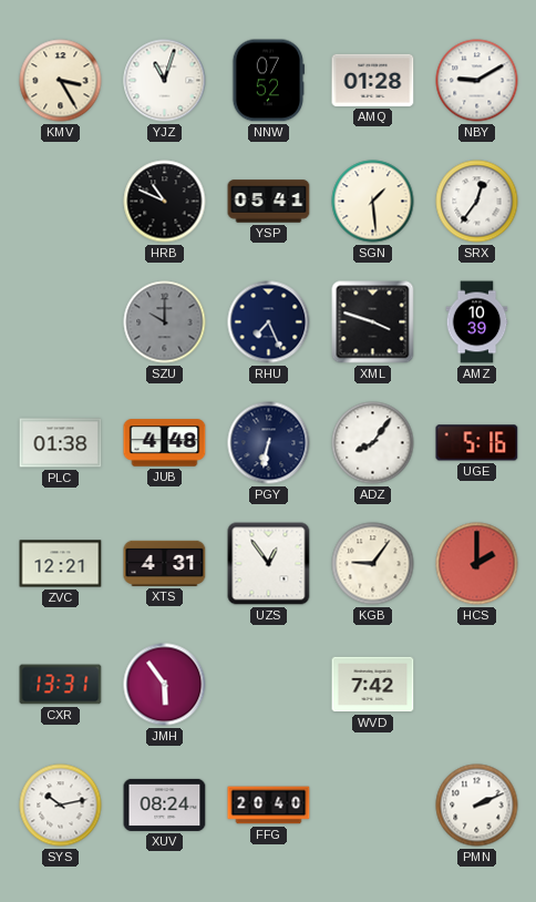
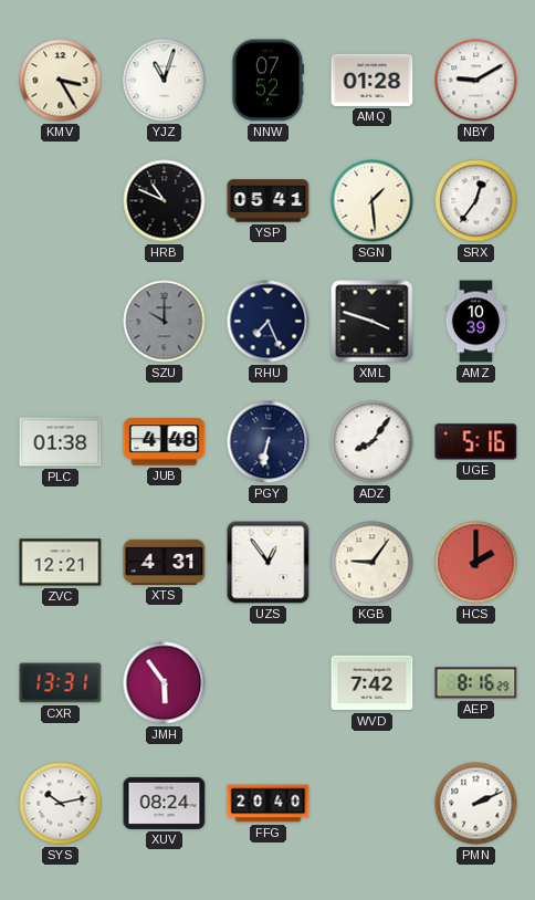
AEP: none -> 8:16
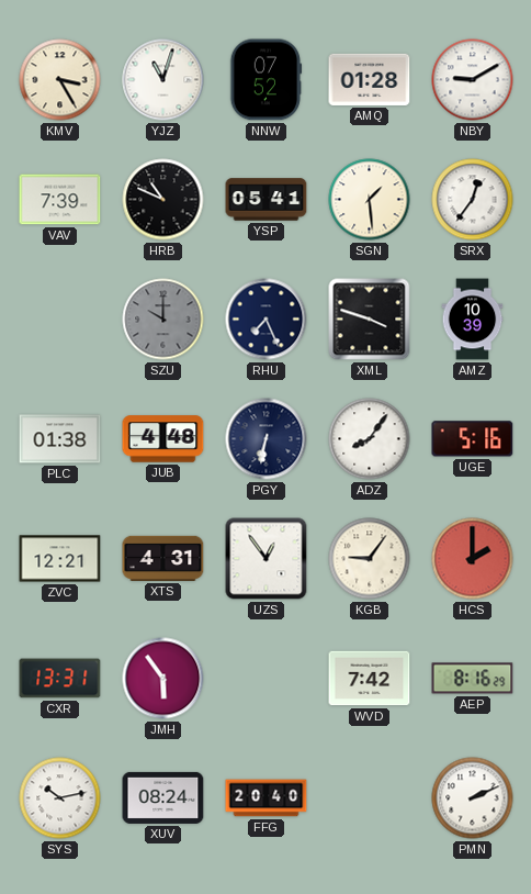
VAV: none -> 7:39
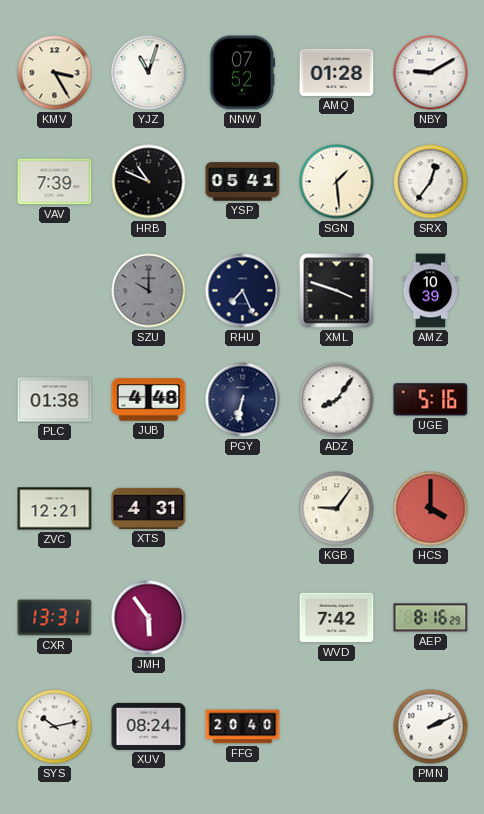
UZS: 12:54 -> none
HCS: 2:00 -> 4:00
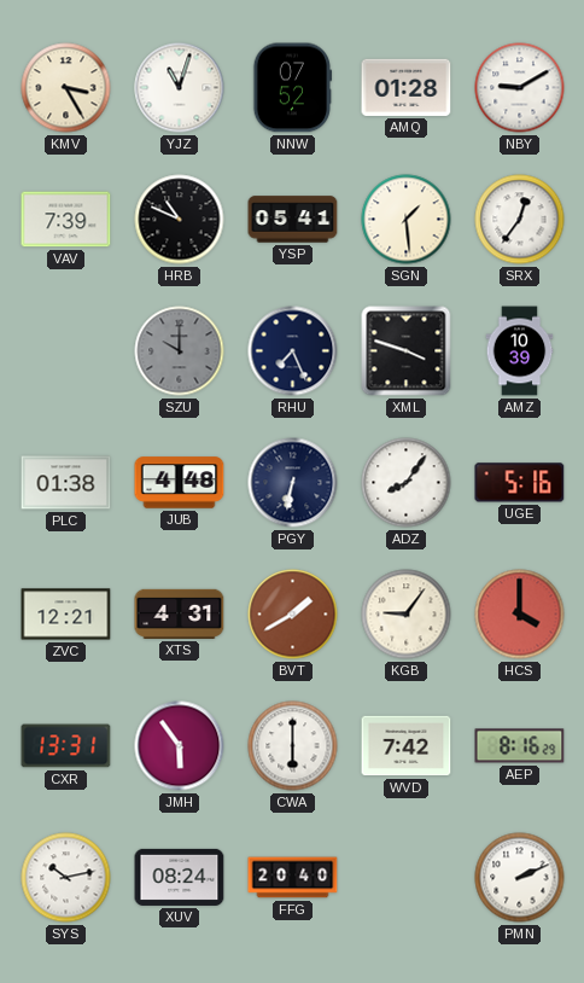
BVT: none -> 1:40
CWA: none -> 6:00
